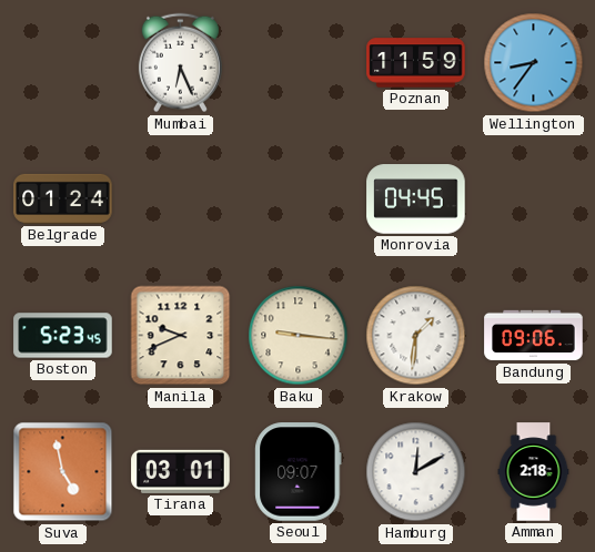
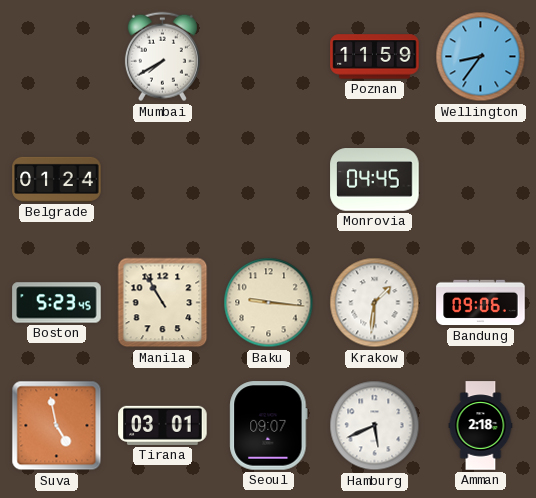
Mumbai: 6:26 -> 7:40
Manila: 9:41 -> 10:55
Hamburg: 12:10 -> 5:41
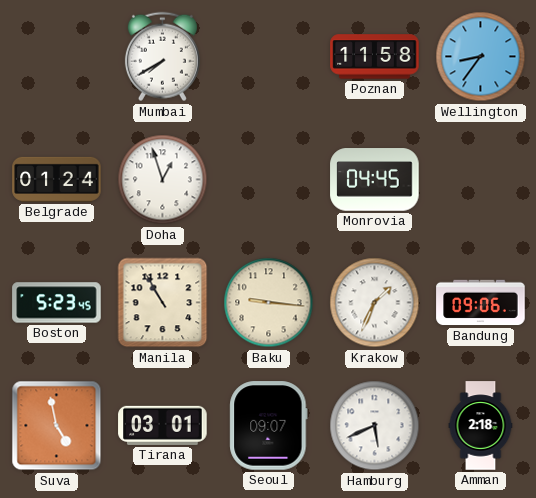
Poznan: 11:59 -> 11:58
Doha: none -> 12:57
Krakow: 1:31 -> 1:34
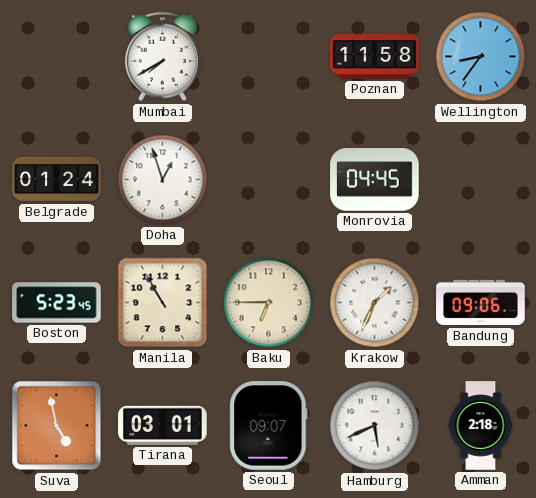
Baku: 9:16 -> 6:45
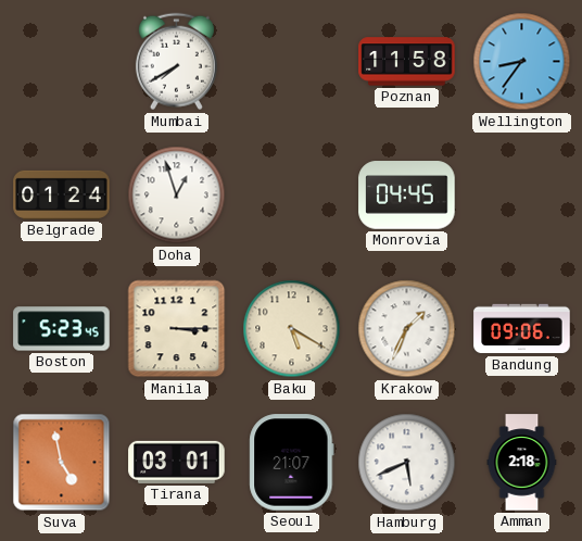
Manila: 10:55 -> 3:15
Baku: 6:45 -> 5:20
Seoul: 09:07 -> 21:07
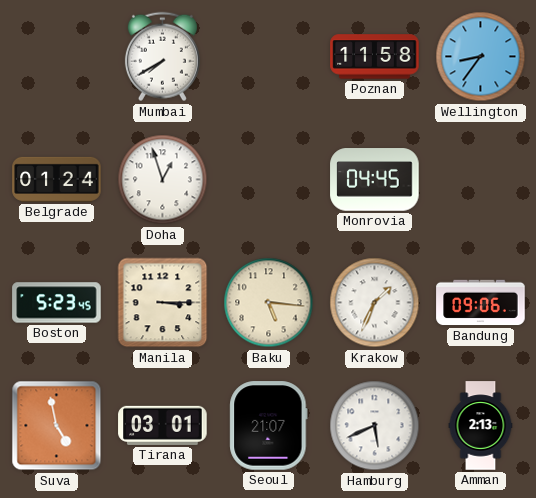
Baku: 5:20 -> 5:16
Amman: 2:18 -> 2:13
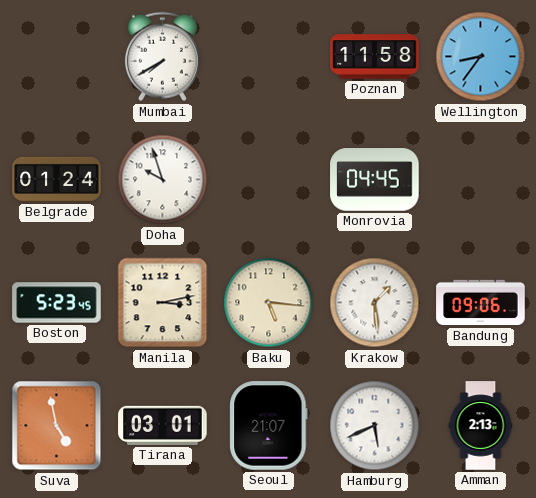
Doha: 12:57 -> 9:57
Manila: 3:15 -> 3:13
Krakow: 1:34 -> 1:29
